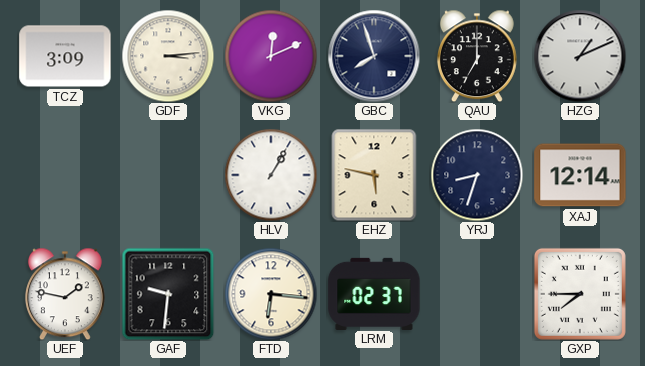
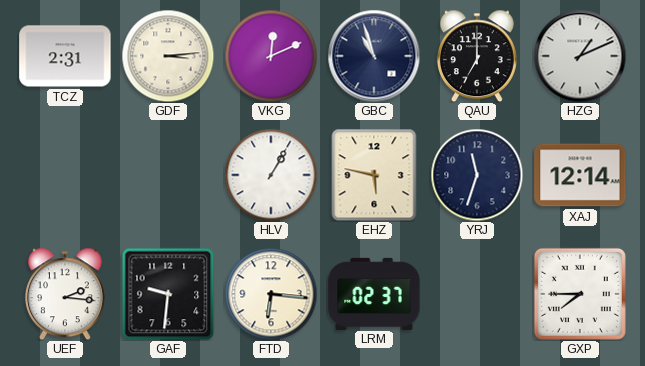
TCZ: 3:09 -> 2:31
GBC: 7:57 -> 10:57
YRJ: 8:33 -> 11:33
UEF: 1:47 -> 2:16
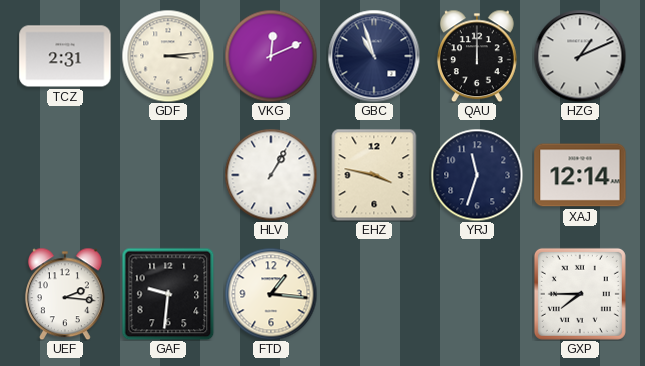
QAU: 7:00 -> 12:00
EHZ: 5:47 -> 3:47
FTD: 6:16 -> 1:16
LRM: 02:37 -> none
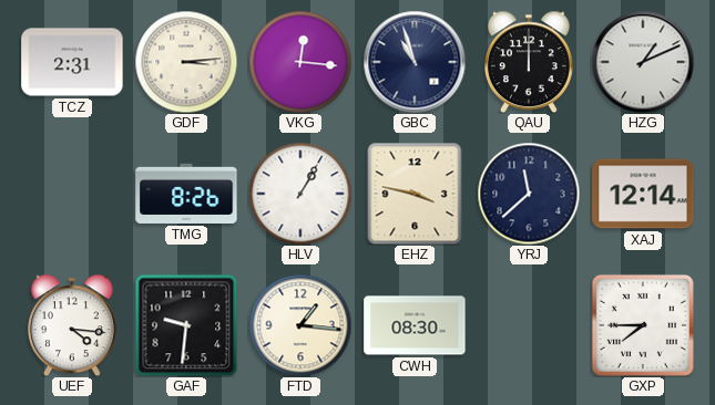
VKG: 12:11 -> 12:16
TMG: none -> 8:26
YRJ: 11:33 -> 11:38
UEF: 2:16 -> 4:16
CWH: none -> 08:30
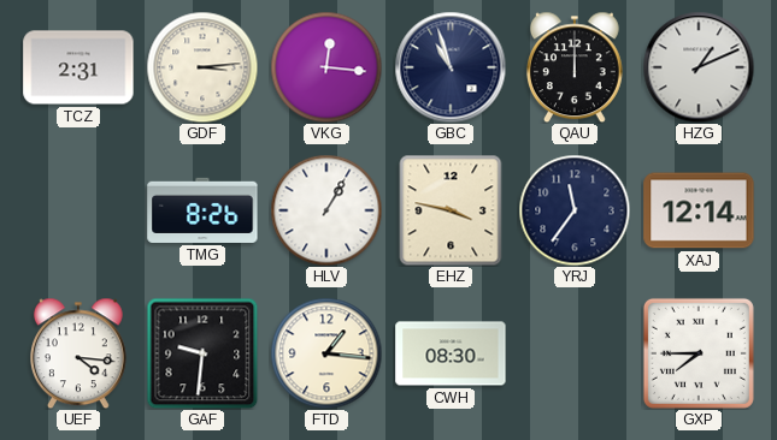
YRJ: 11:38 -> 11:36
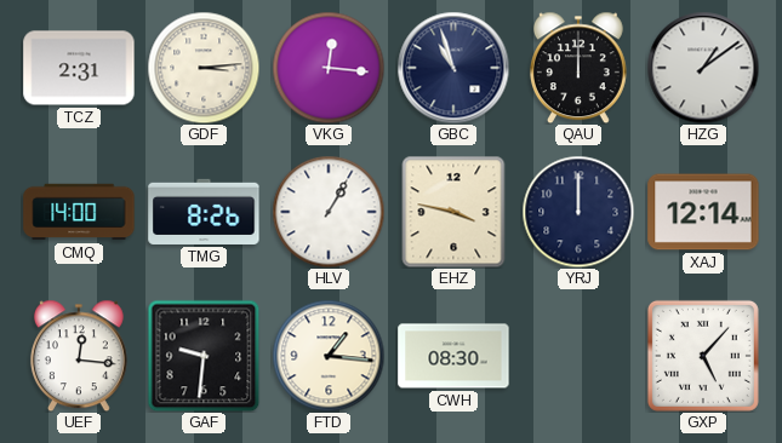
HZG: 1:11 -> 1:09
CMQ: none -> 14:00
YRJ: 11:36 -> 12:00
UEF: 4:16 -> 12:16
GXP: 7:45 -> 5:07
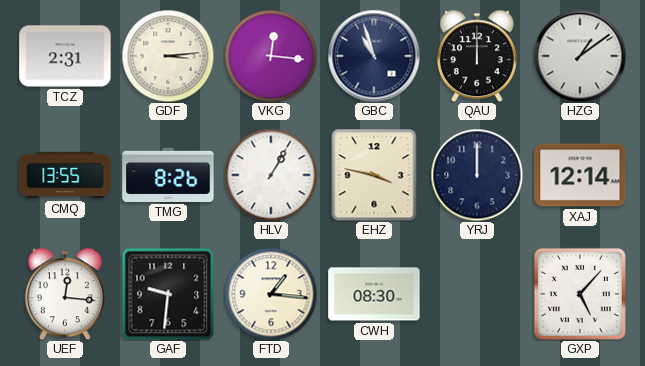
CMQ: 14:00 -> 13:55
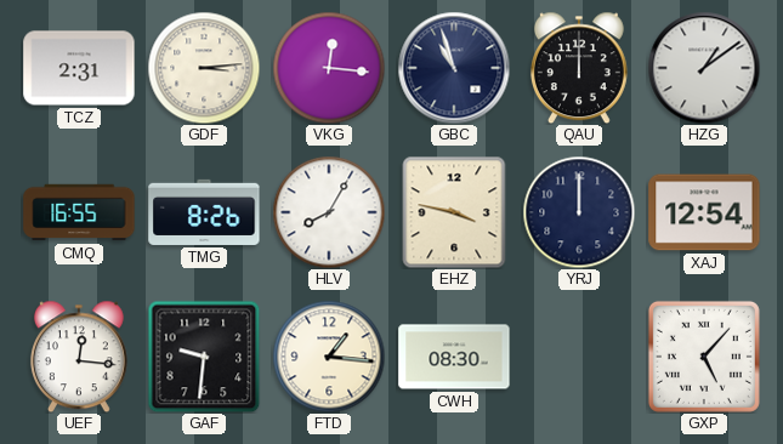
CMQ: 13:55 -> 16:55
HLV: 1:05 -> 8:05
XAJ: 12:14 -> 12:54
